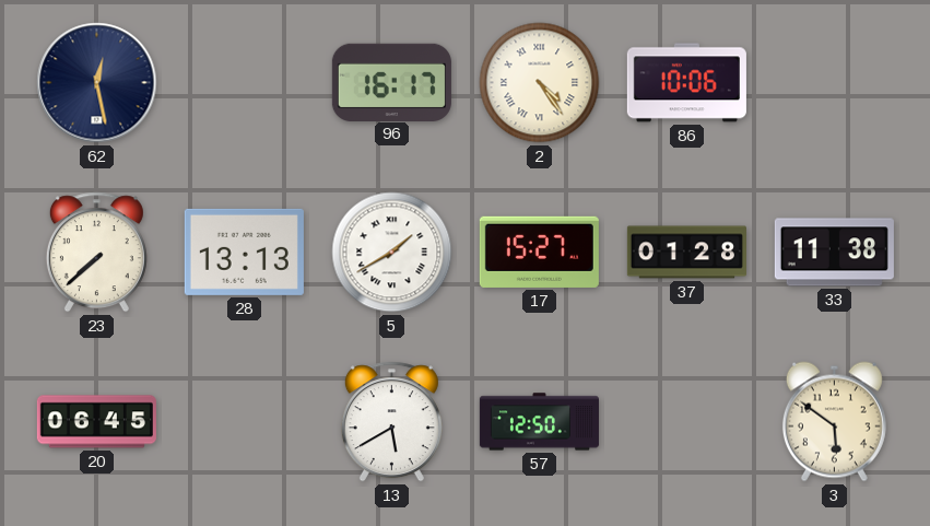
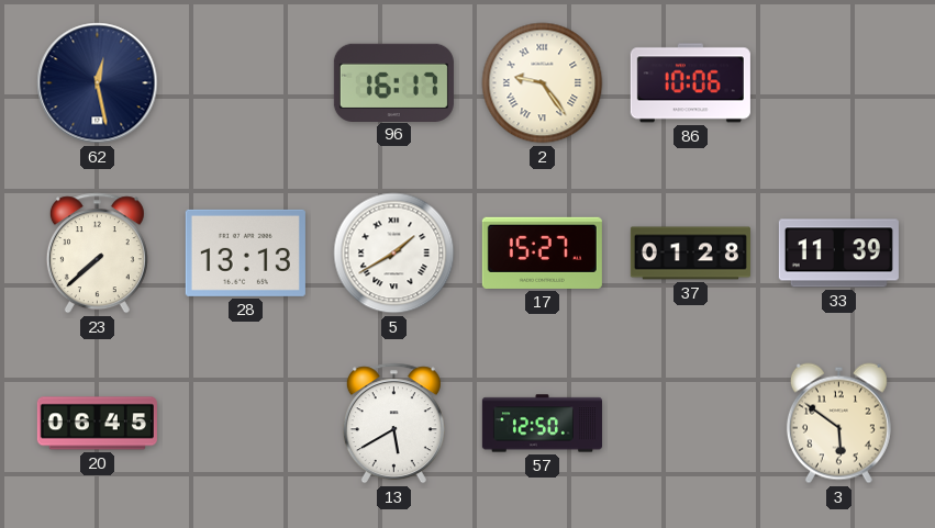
2: 4:24 -> 9:24
33: 11:38 -> 11:39
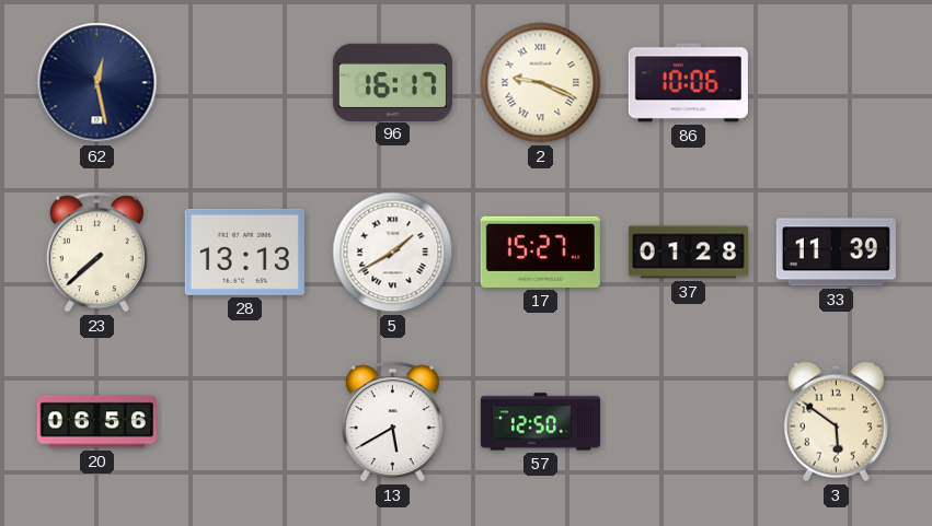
2: 9:24 -> 9:19
20: 06:45 -> 06:56
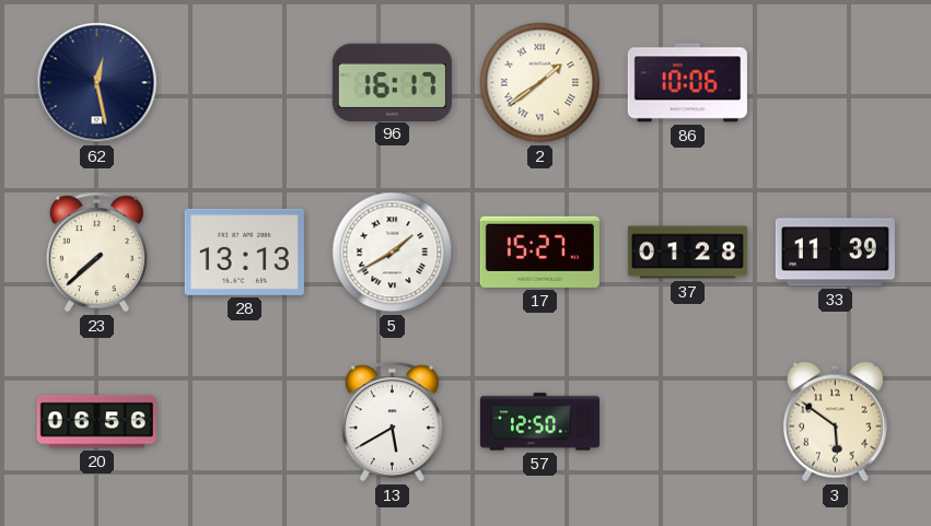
2: 9:19 -> 1:39
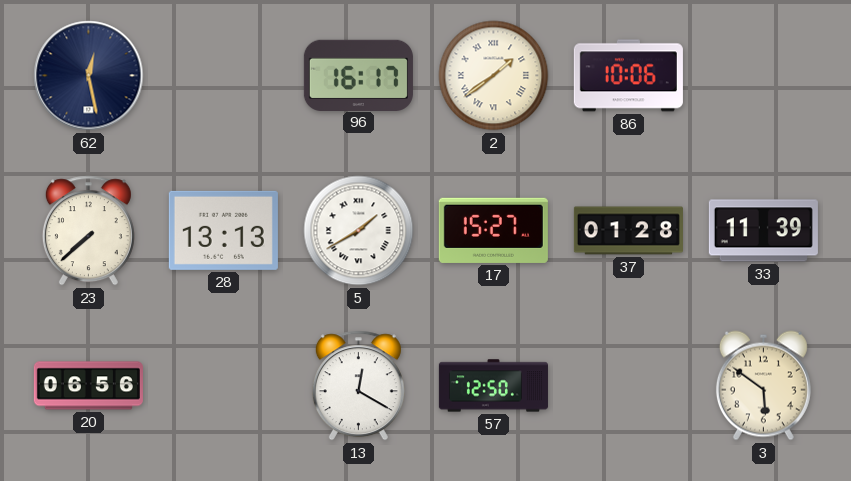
13: 5:40 -> 12:20
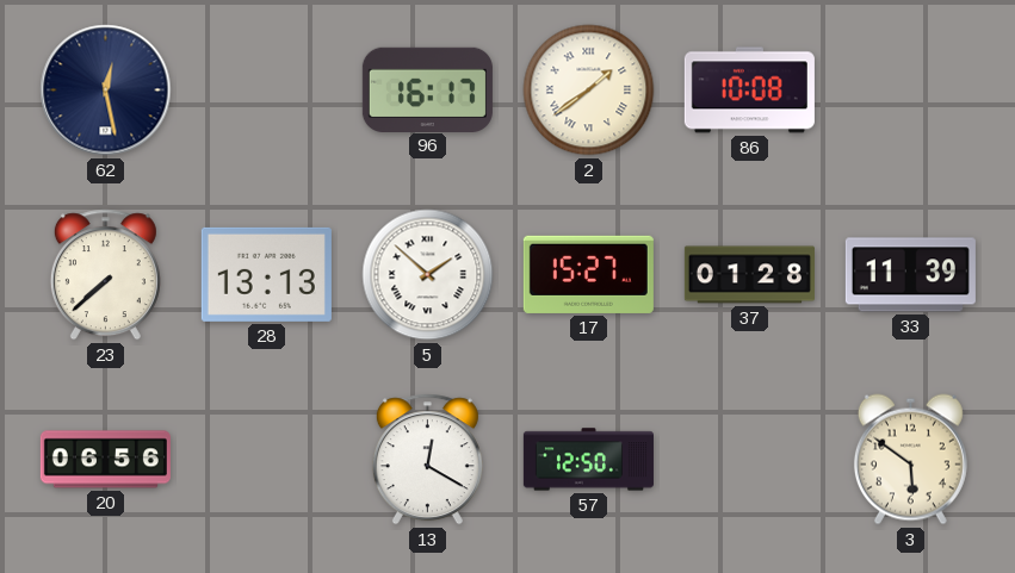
86: 10:06 -> 10:08
5: 1:40 -> 1:52
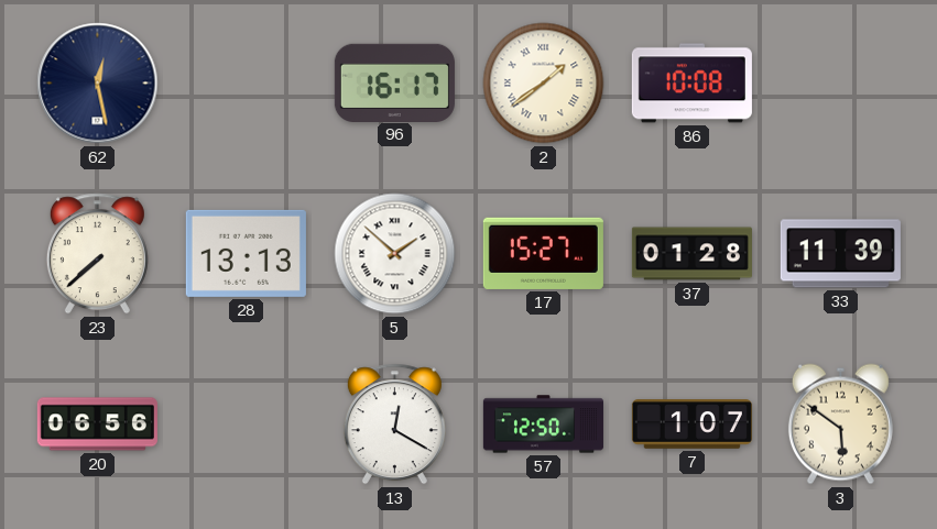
7: none -> 1:07
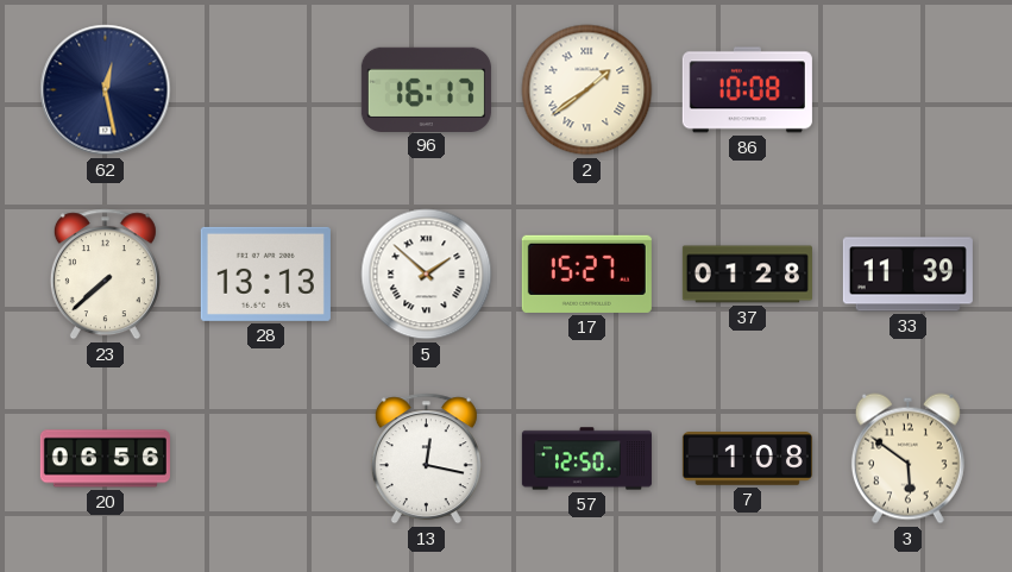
13: 12:20 -> 12:17
7: 1:07 -> 1:08
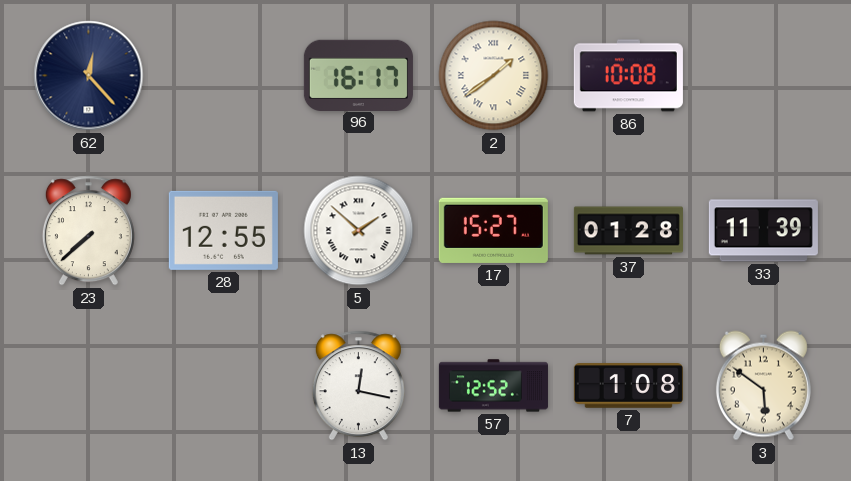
62: 12:28 -> 12:23
28: 13:13 -> 12:55
20: 06:56 -> none
57: 12:50 -> 12:52
